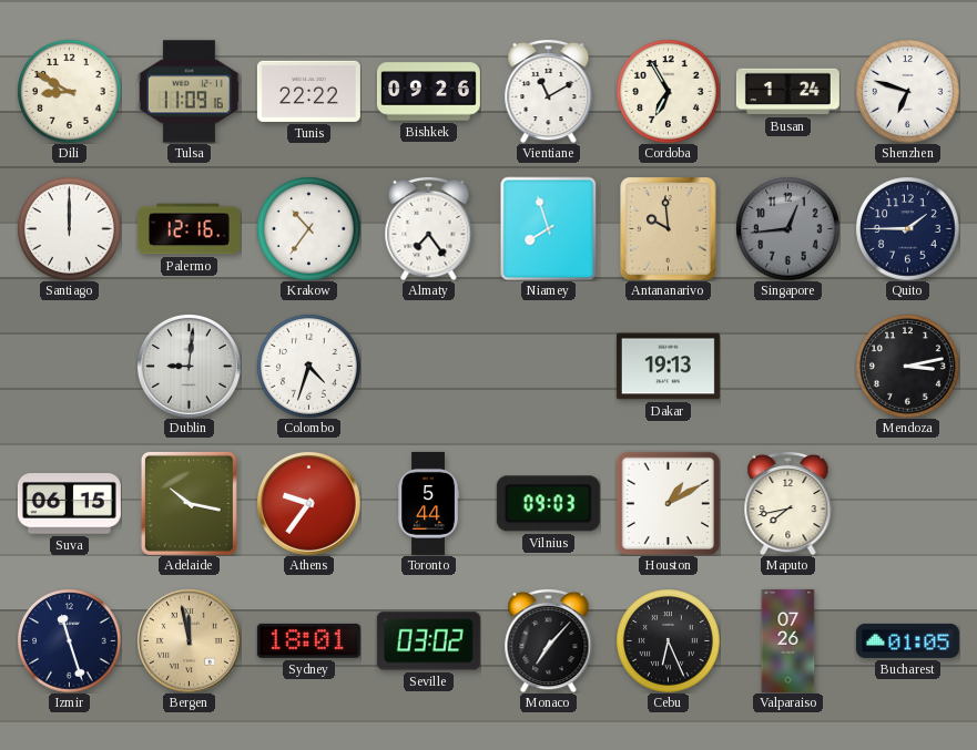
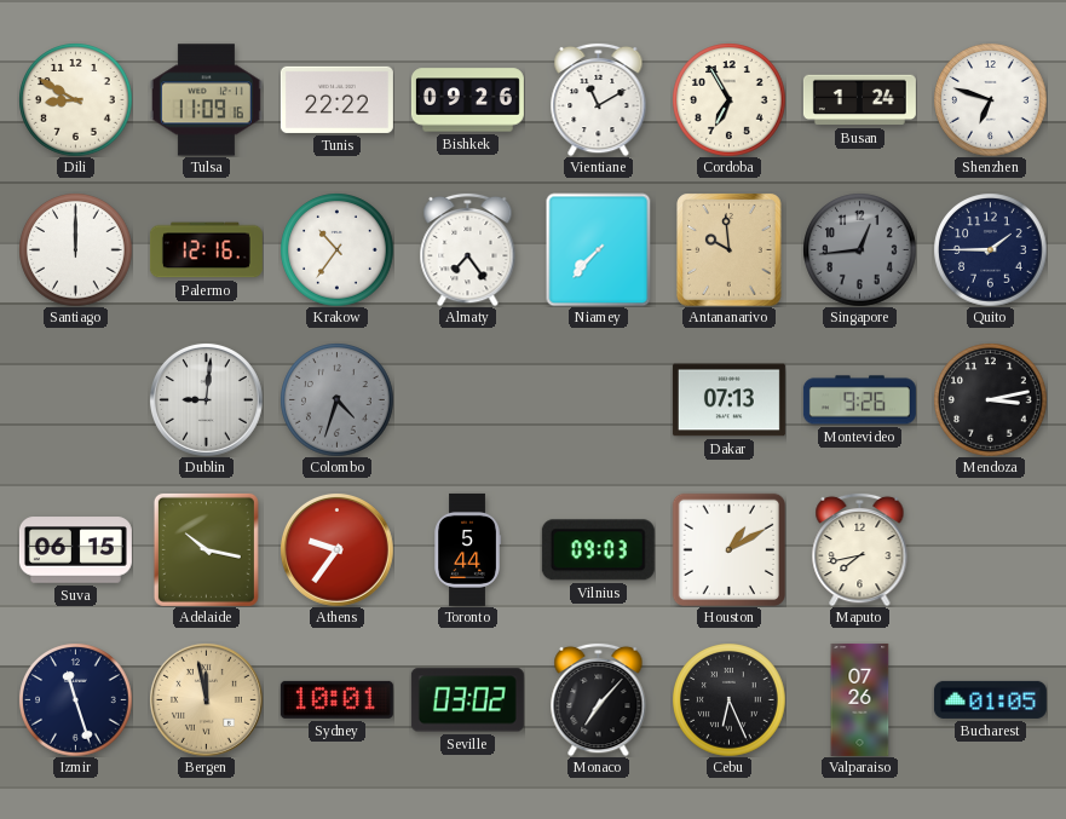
Niamey: 7:57 -> 7:37
Colombo dial: white -> grey
Dakar: 19:13 -> 07:13
Montevideo: none -> 9:26
Sydney: 18:01 -> 10:01
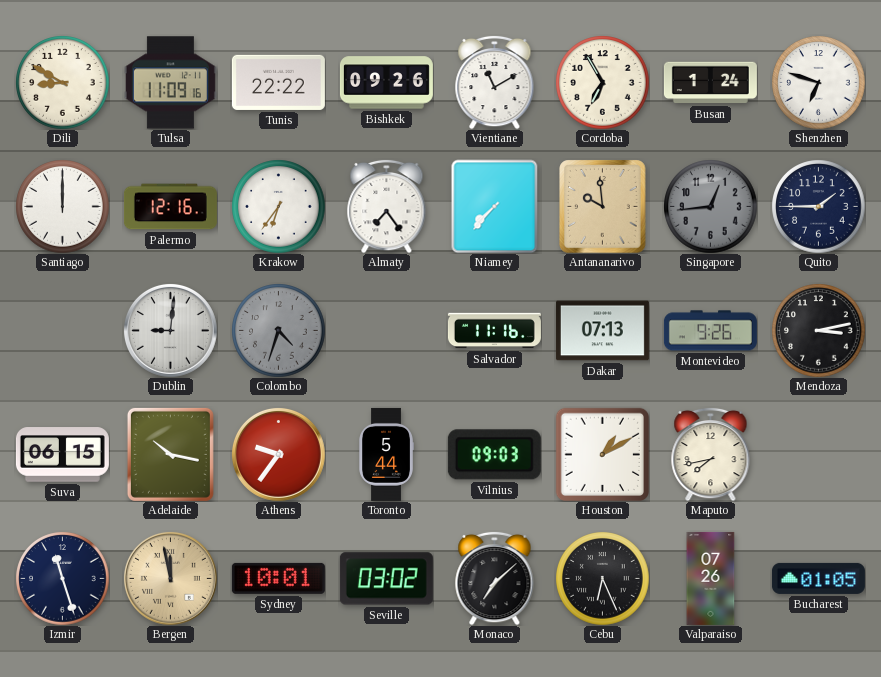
Krakow: 10:36 -> 6:36
Salvador: none -> 11:16
Monaco: 7:07 -> 7:08
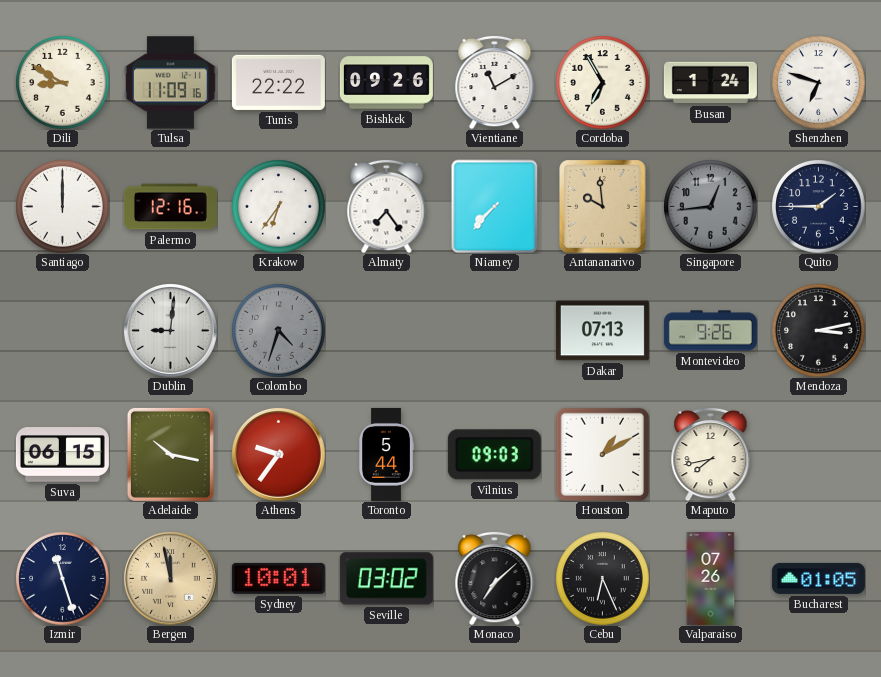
Salvador: 11:16 -> none
